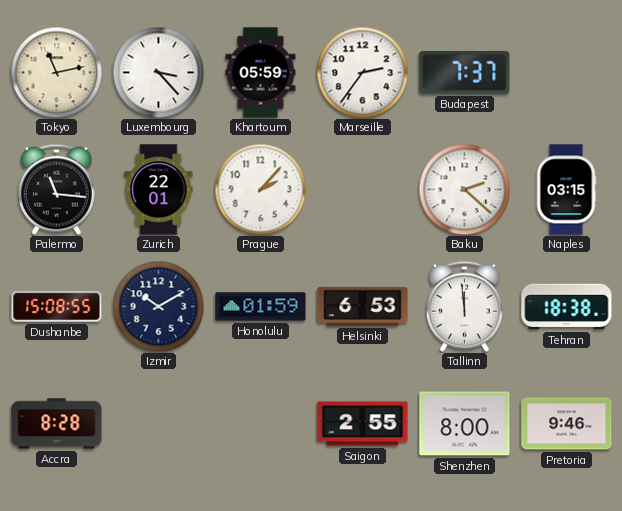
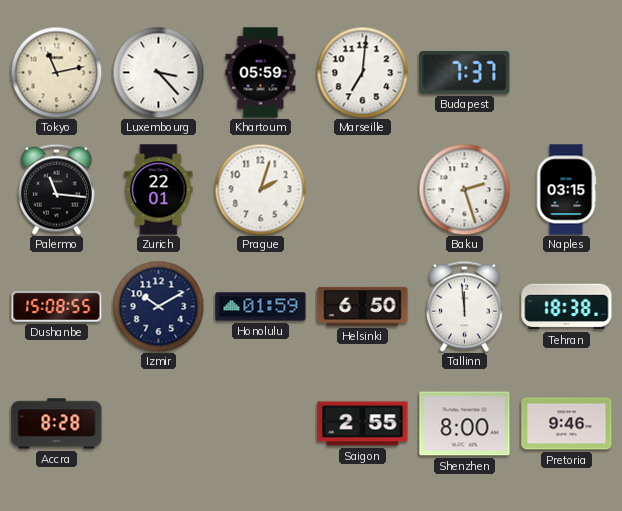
Marseille: 2:36 -> 7:01
Prague: 2:07 -> 2:03
Baku: 2:22 -> 2:27
Helsinki: 6:53 -> 6:50
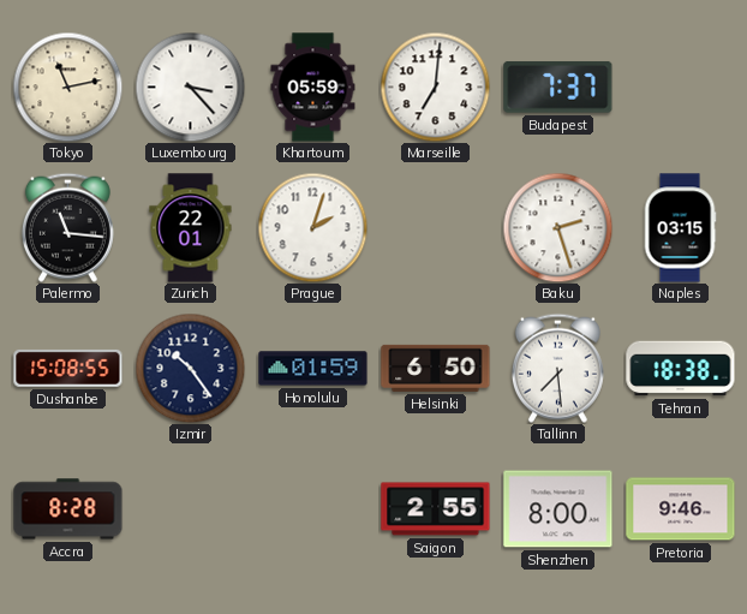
Izmir: 10:10 -> 10:24
Tallinn: 11:59 -> 7:29
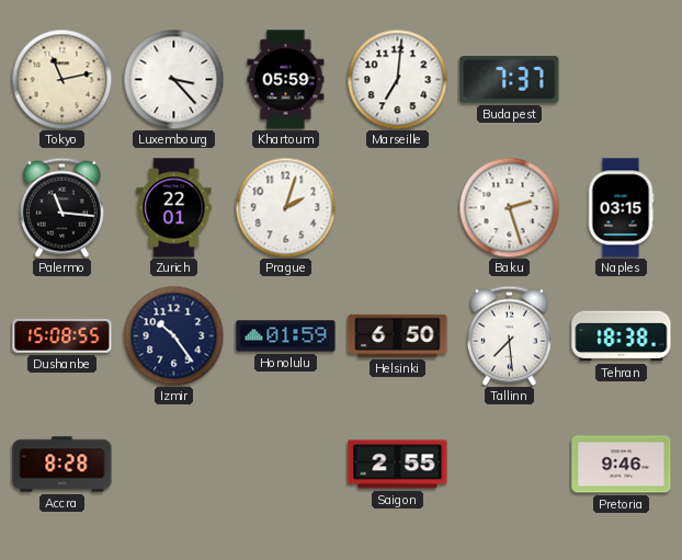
Shenzhen: 8:00 -> none
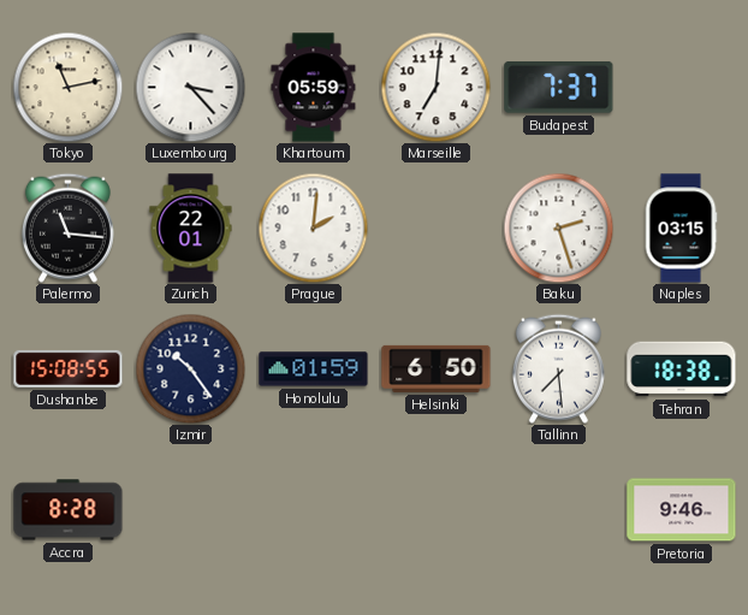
Prague: 2:03 -> 2:01
Saigon: 2:55 -> none
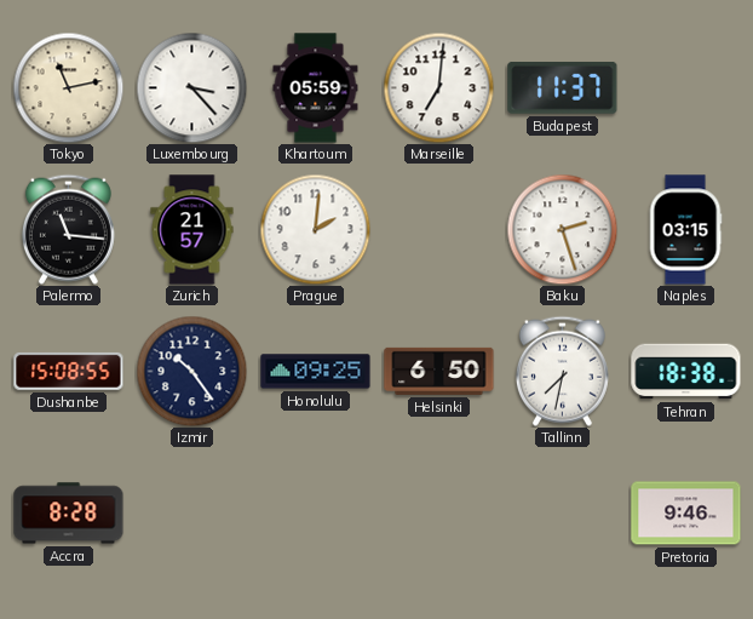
Budapest: 7:37 -> 11:37
Zurich: 22:01 -> 21:57
Honolulu: 01:59 -> 09:25
Tallinn: 7:29 -> 7:32
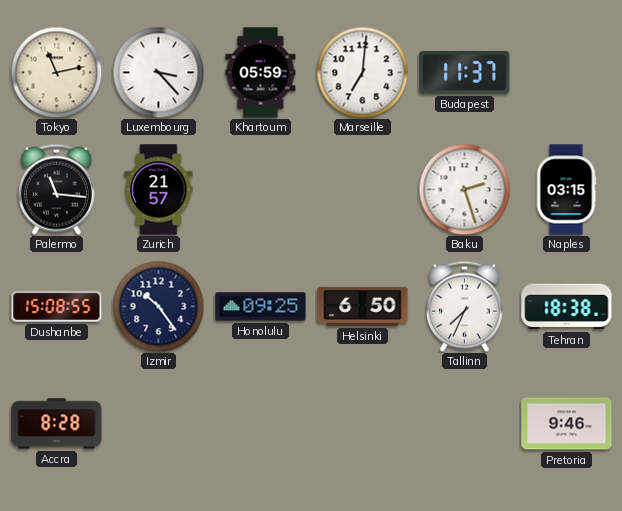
Prague: 2:01 -> none
Tallinn: 7:32 -> 7:34
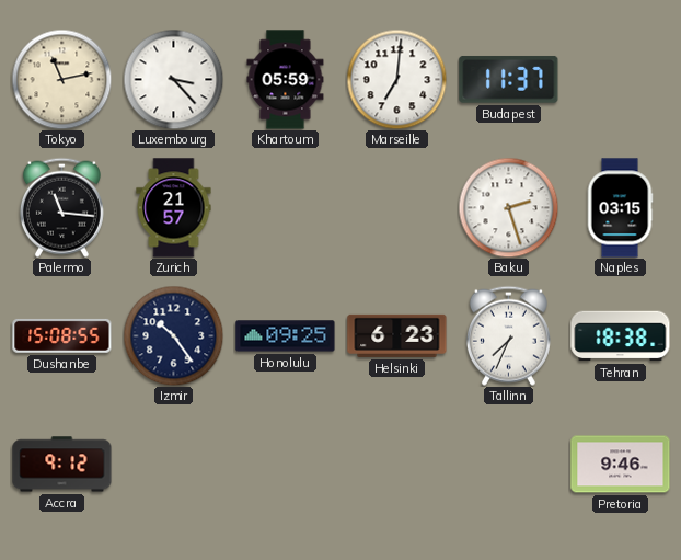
Helsinki: 6:50 -> 6:23
Accra: 8:28 -> 9:12
